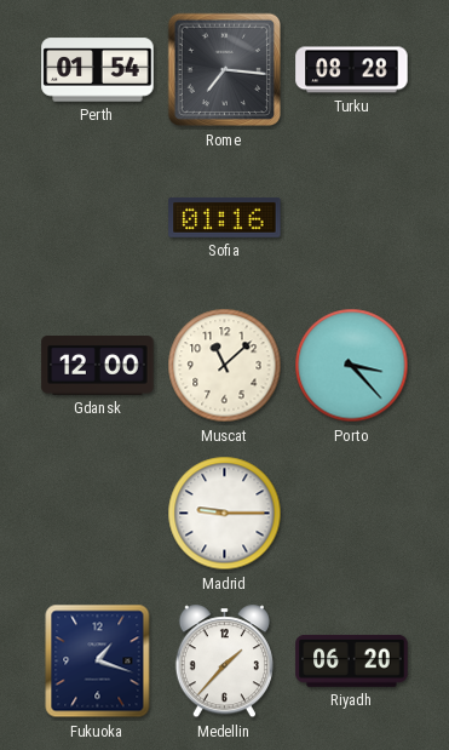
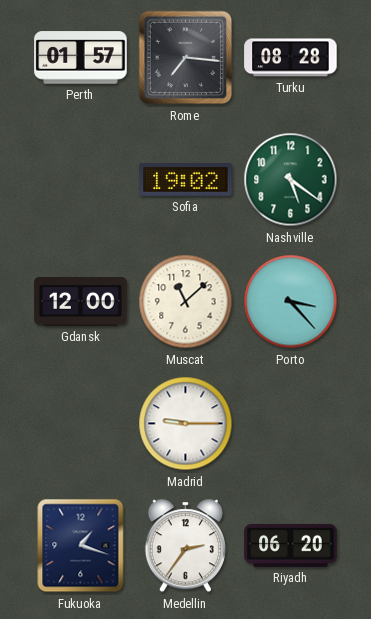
Perth: 01:54 -> 01:57
Sofia: 01:16 -> 19:02
Nashville: none -> 5:21
Medellin: 1:37 -> 2:36
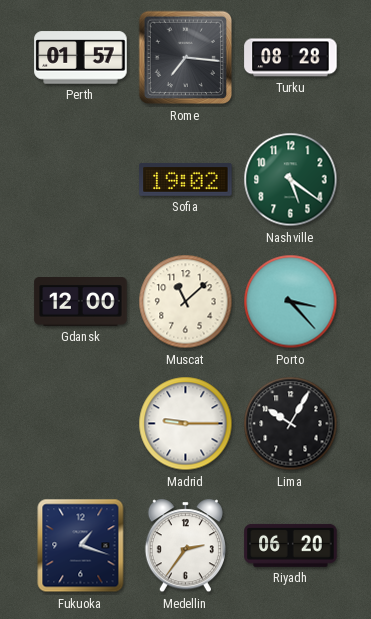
Lima: none -> 10:05
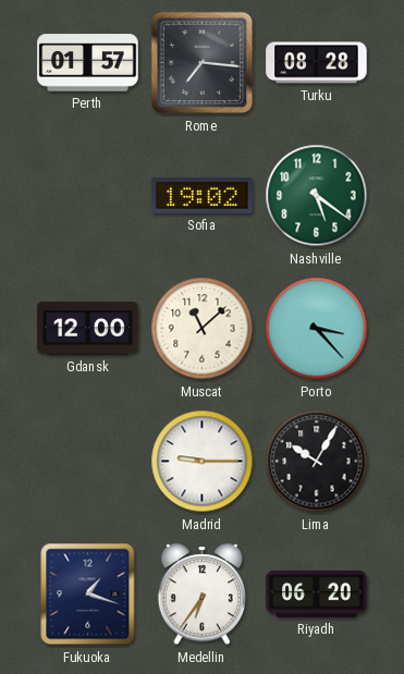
Medellin: 2:36 -> 6:36
